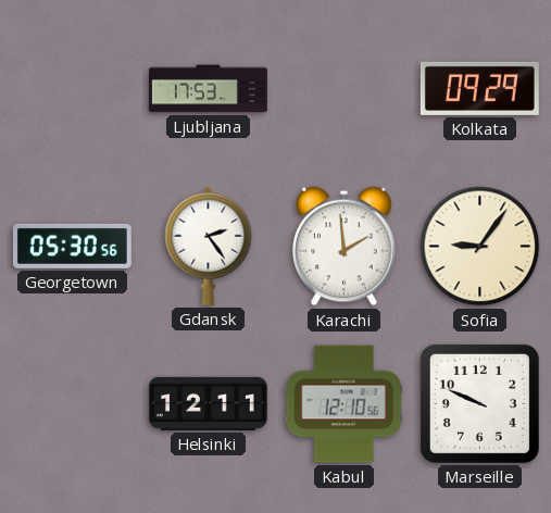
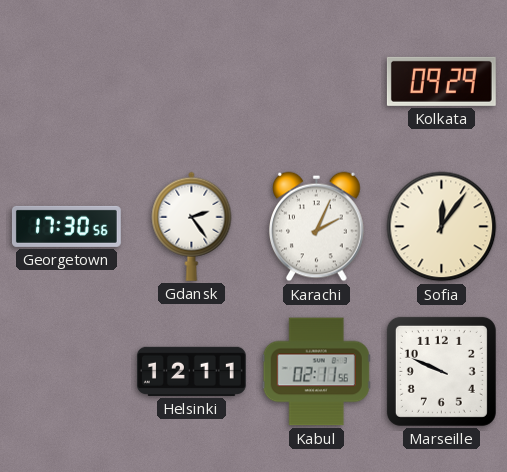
Ljubljana: 17:53 -> none
Georgetown: 05:30 -> 17:30
Karachi: 1:59 -> 2:04
Sofia: 9:06 -> 12:06
Kabul: 12:10 -> 02:11
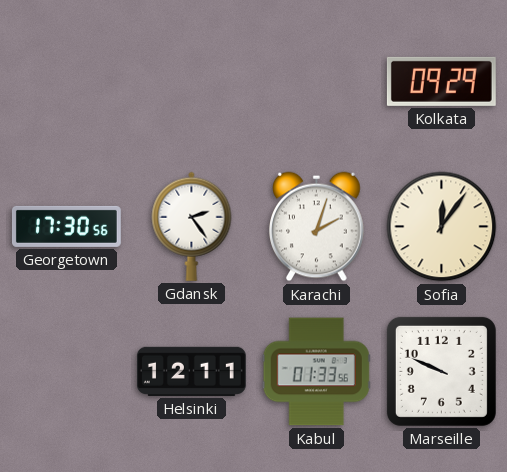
Karachi: 2:04 -> 2:03
Kabul: 02:11 -> 01:33
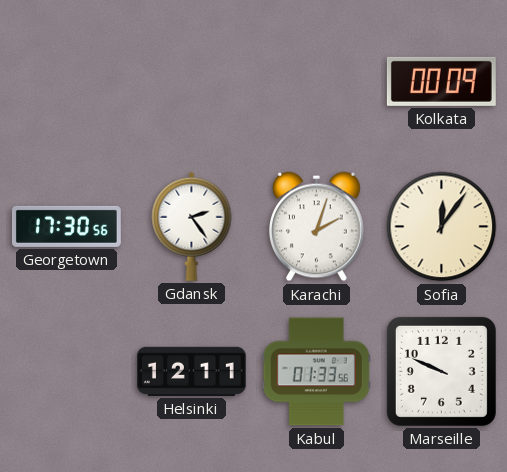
Kolkata: 09:29 -> 00:09
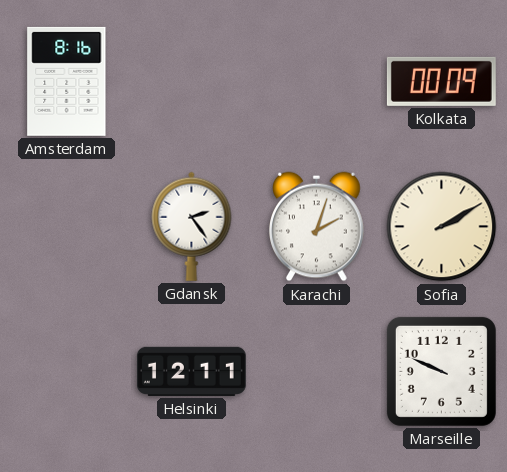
Amsterdam: none -> 8:16
Georgetown: 17:30 -> none
Sofia: 12:06 -> 2:10
Kabul: 01:33 -> none
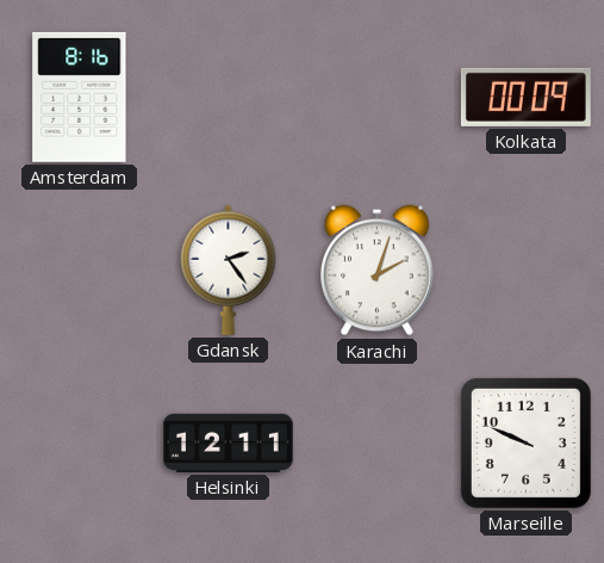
Sofia: 2:10 -> none
